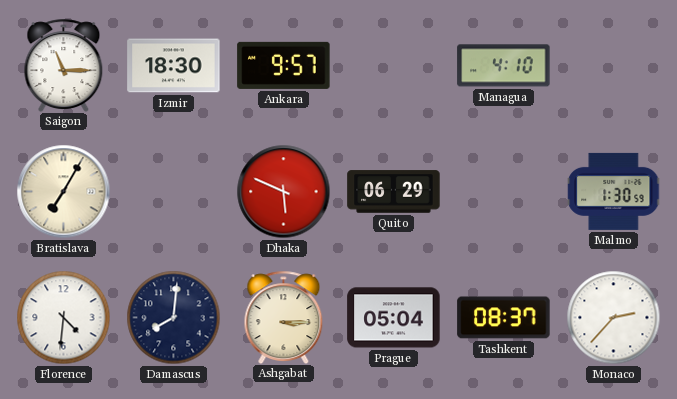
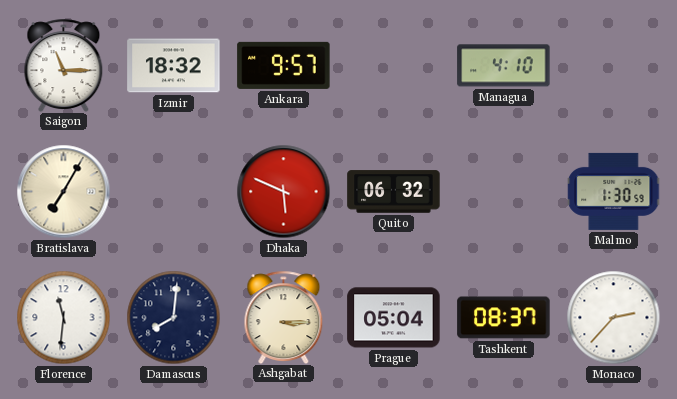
Izmir: 18:30 -> 18:32
Quito: 06:29 -> 06:32
Florence: 4:31 -> 11:31
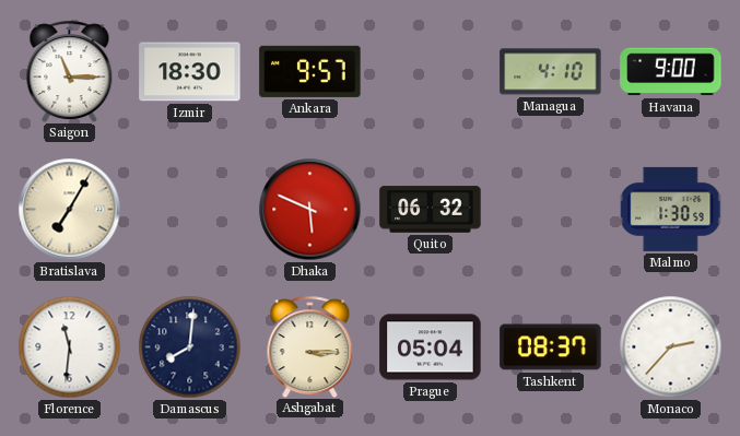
Izmir: 18:32 -> 18:30
Havana: none -> 9:00
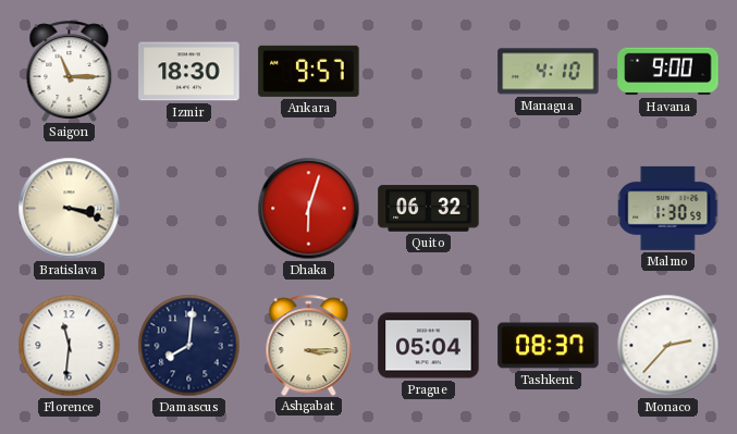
Bratislava: 7:05 -> 3:18
Dhaka: 5:49 -> 6:03
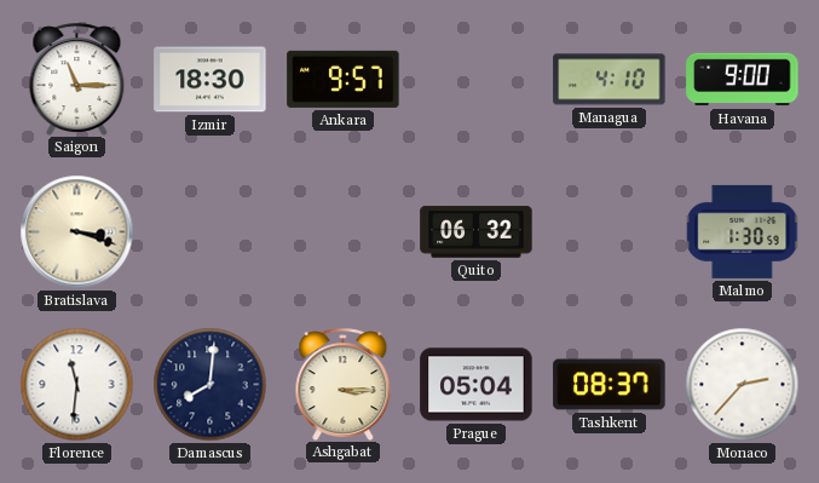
Dhaka: 6:03 -> none
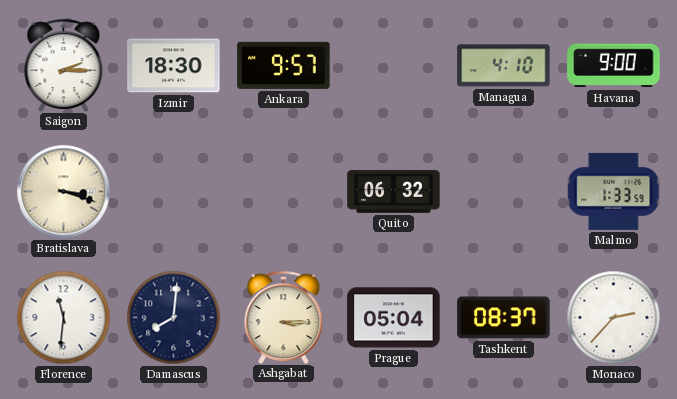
Saigon: 11:15 -> 2:15
Malmo: 1:30 -> 1:33
